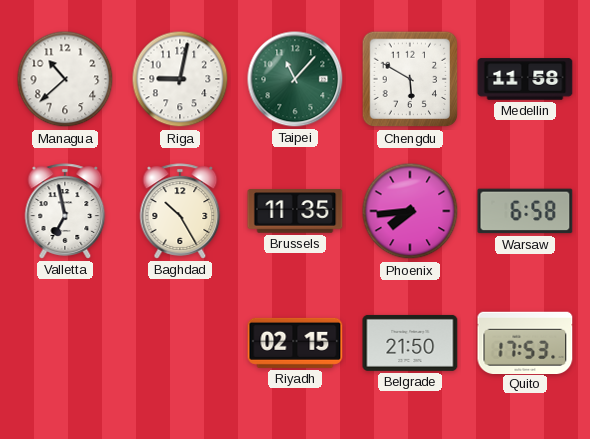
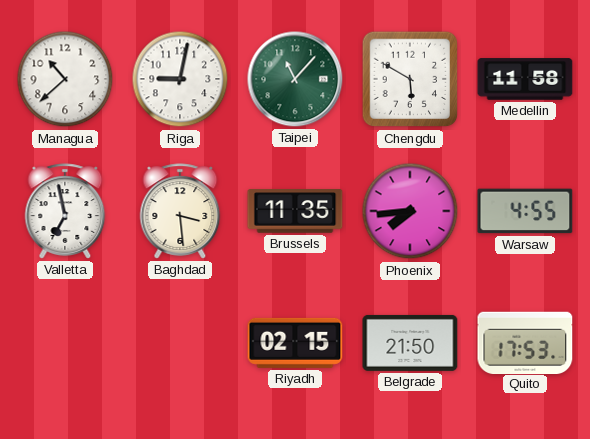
Baghdad: 10:25 -> 3:29
Warsaw: 6:58 -> 4:55
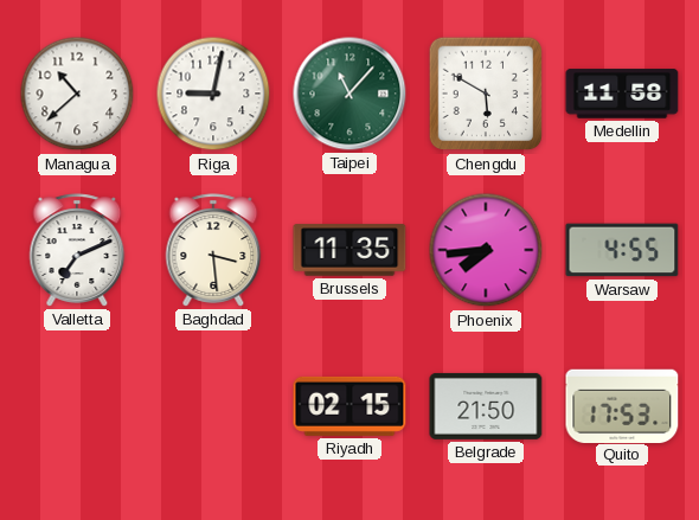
Valletta: 6:58 -> 7:11
